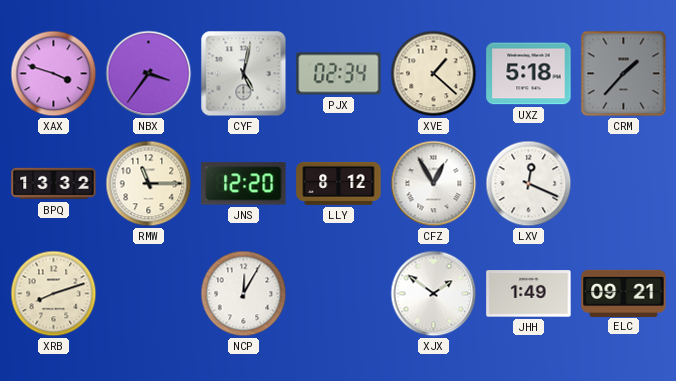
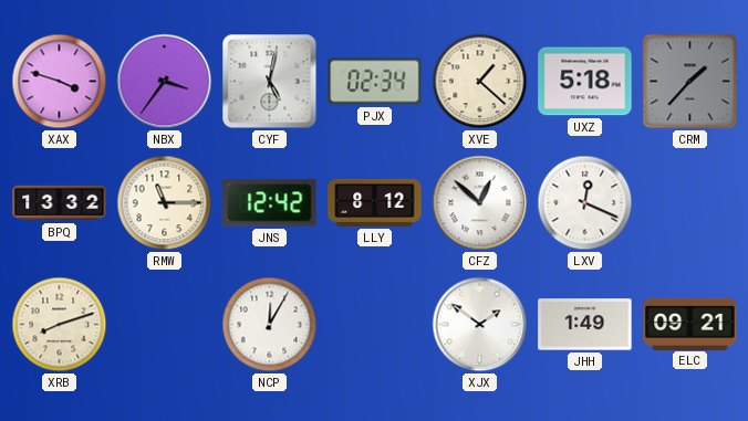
JNS: 12:20 -> 12:42
CFZ: 12:55 -> 12:52
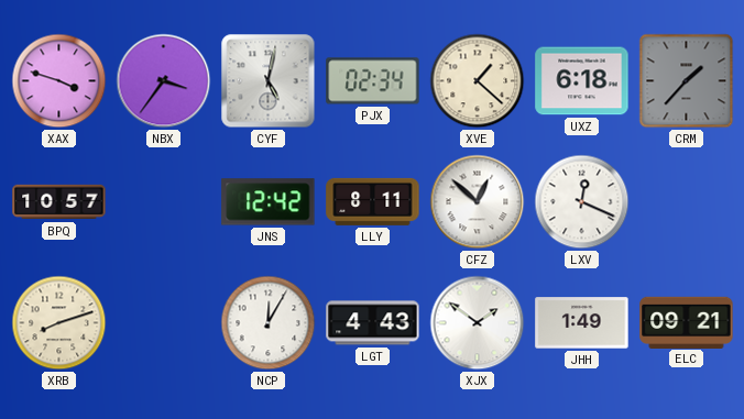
UXZ: 5:18 -> 6:18
BPQ: 13:32 -> 10:57
RMW: 11:15 -> none
LLY: 8:12 -> 8:11
LGT: none -> 4:43
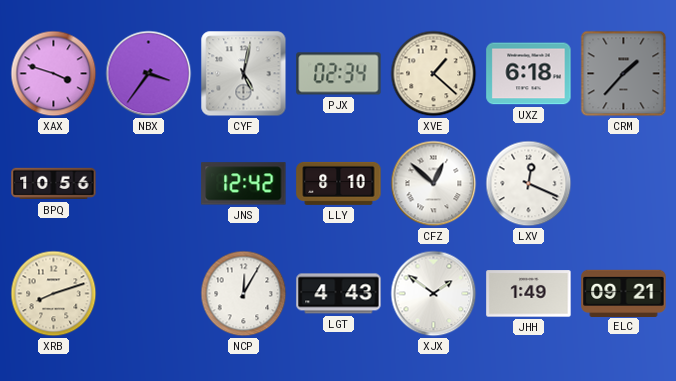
BPQ: 10:57 -> 10:56
LLY: 8:11 -> 8:10
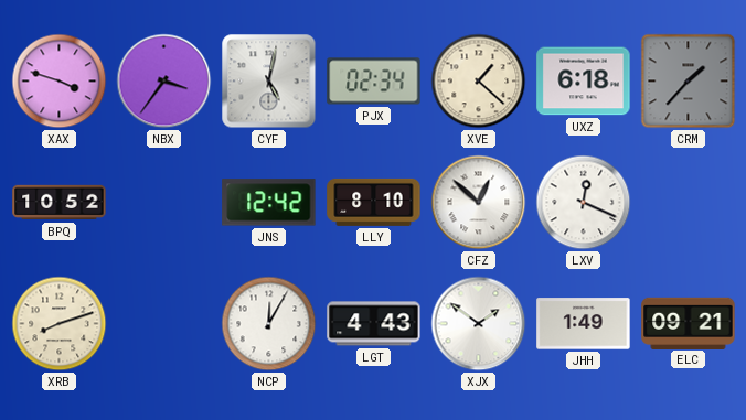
BPQ: 10:56 -> 10:52
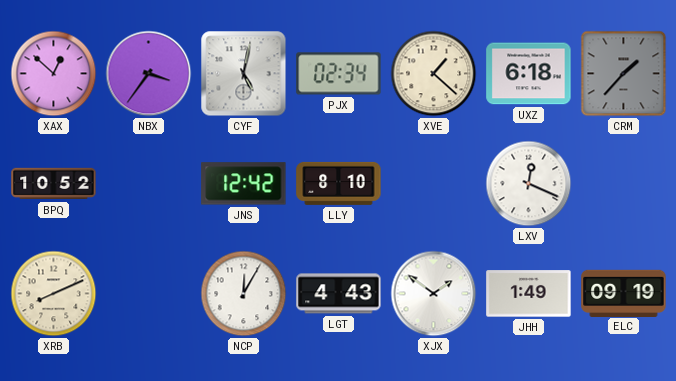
XAX: 3:48 -> 12:52
CFZ: 12:52 -> none
XRB: 8:12 -> 8:11
ELC: 09:21 -> 09:19
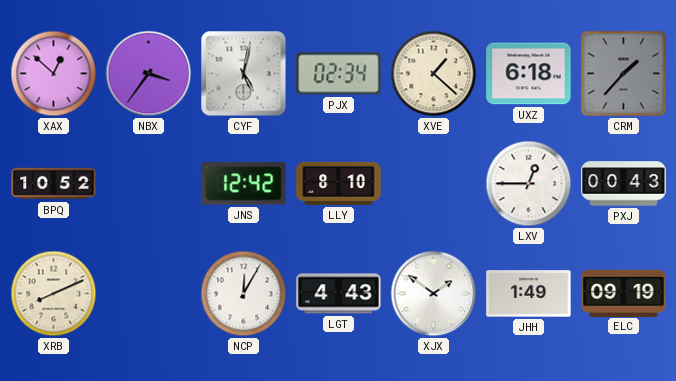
LXV: 12:19 -> 12:45
PXJ: none -> 00:43
